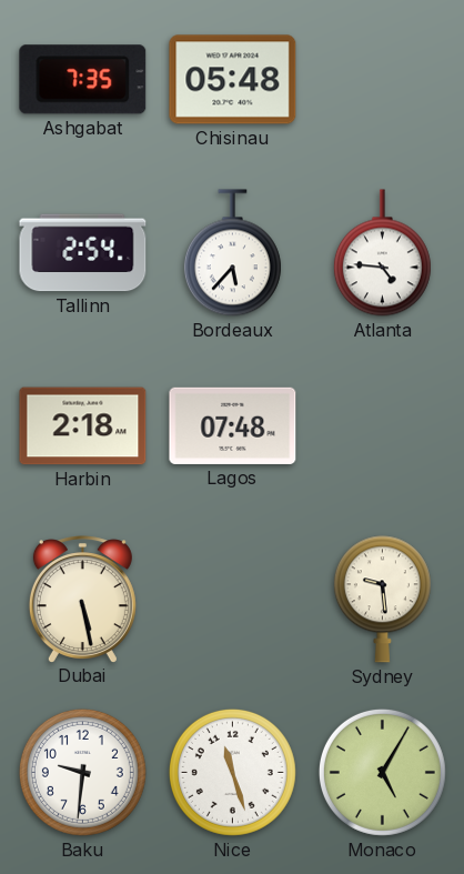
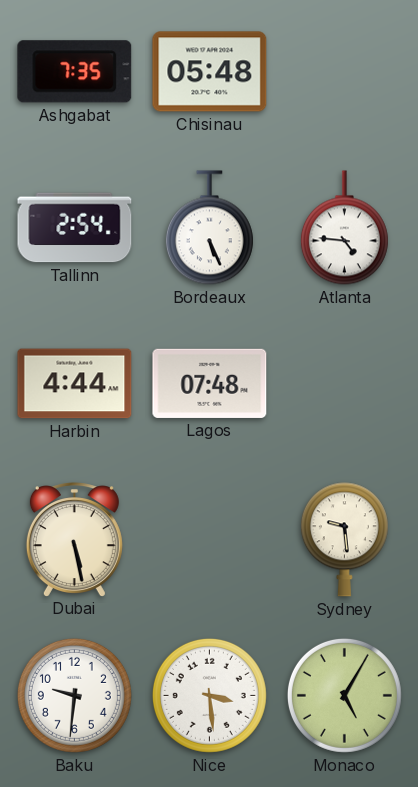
Bordeaux: 5:37 -> 5:26
Harbin: 2:18 -> 4:44
Nice: 11:27 -> 3:29
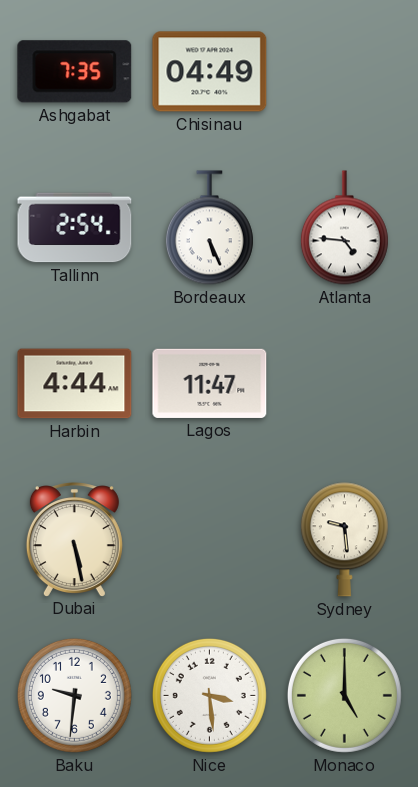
Chisinau: 05:48 -> 04:49
Lagos: 07:48 -> 11:47
Monaco: 5:05 -> 5:00
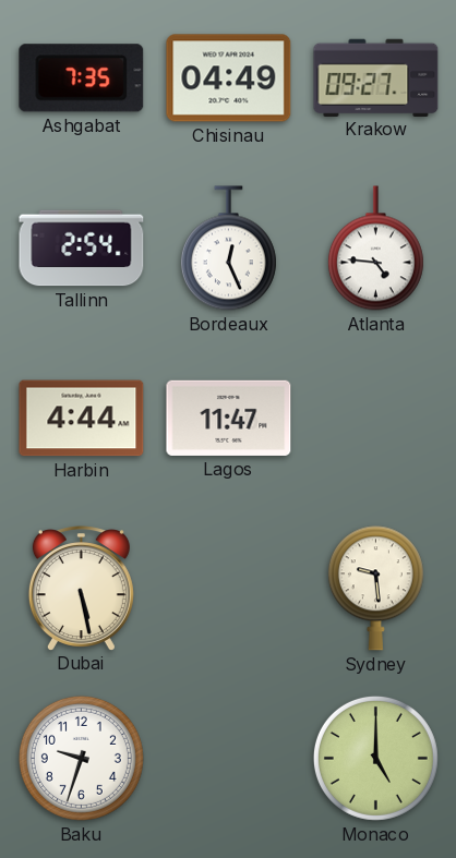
Krakow: none -> 09:27
Bordeaux: 5:26 -> 12:26
Baku: 9:31 -> 9:33
Nice: 3:29 -> none
